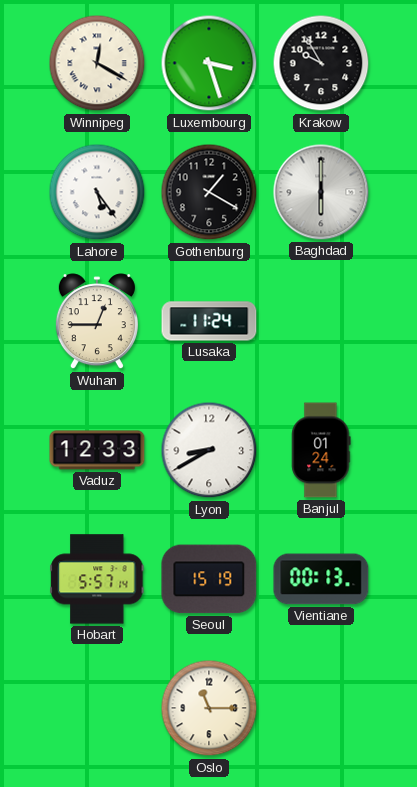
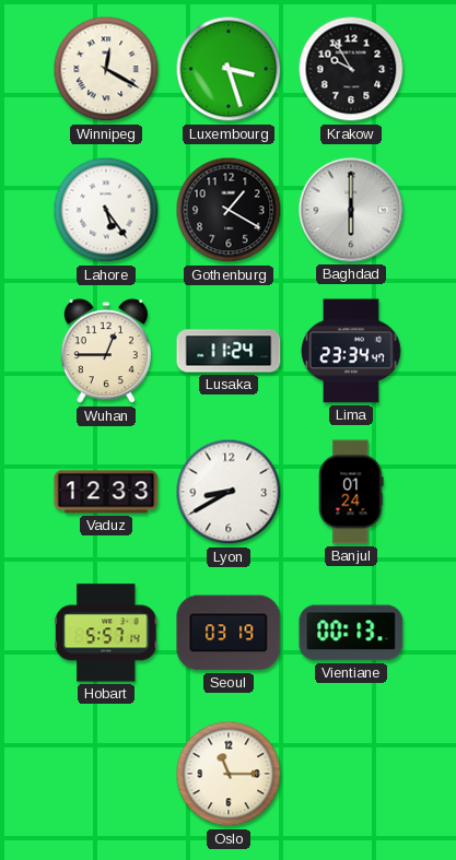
Lima: none -> 23:34
Seoul: 15:19 -> 03:19
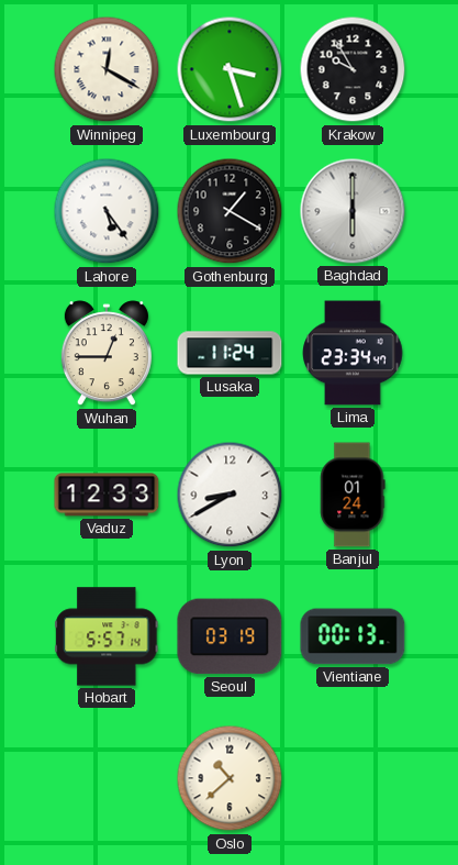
Oslo: 11:15 -> 10:38
